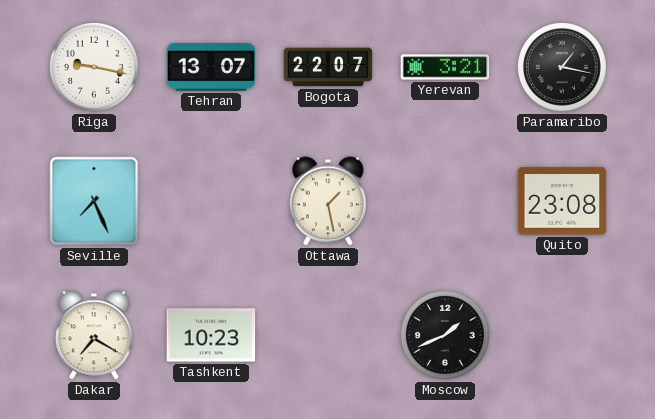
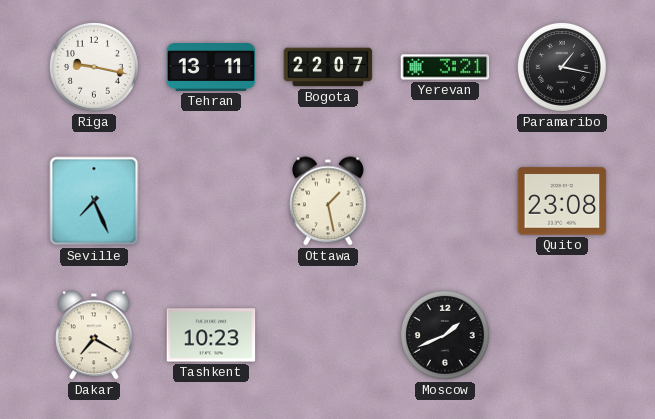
Tehran: 13:07 -> 13:11
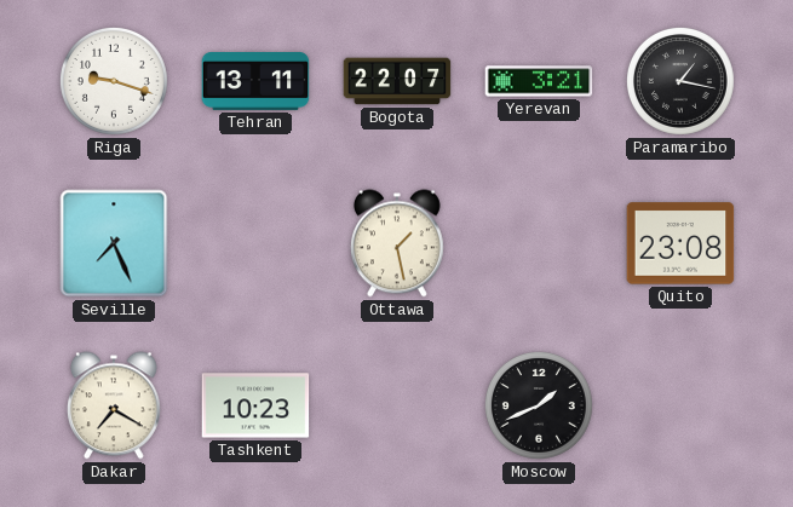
Riga: 9:17 -> 9:18
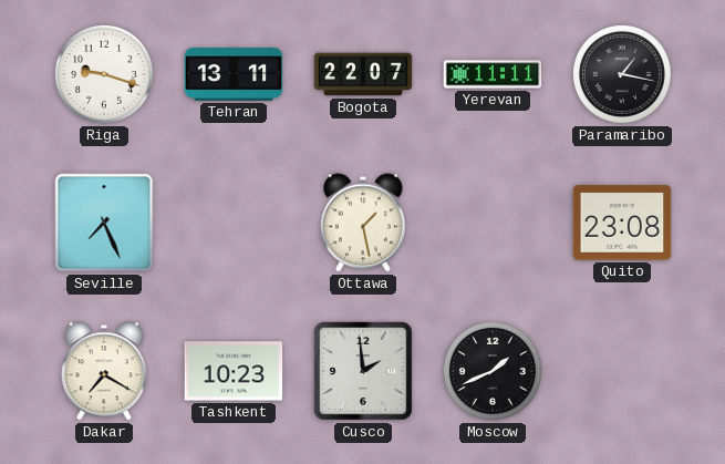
Yerevan: 3:21 -> 11:11
Cusco: none -> 1:59
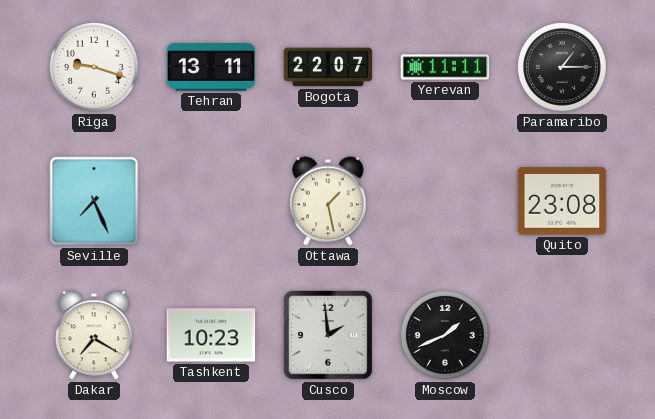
Paramaribo: 1:17 -> 1:15
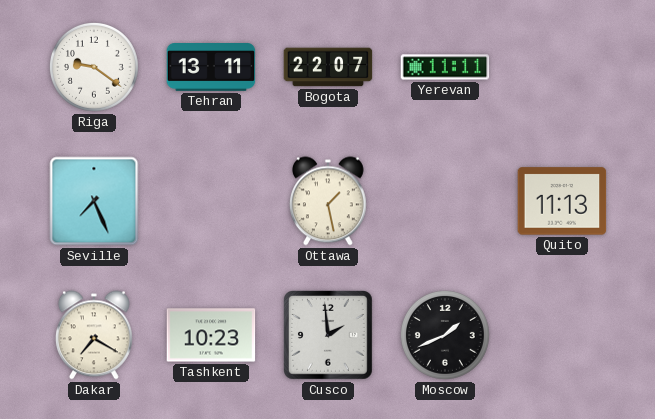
Riga: 9:18 -> 9:21
Paramaribo: 1:15 -> none
Quito: 23:08 -> 11:13
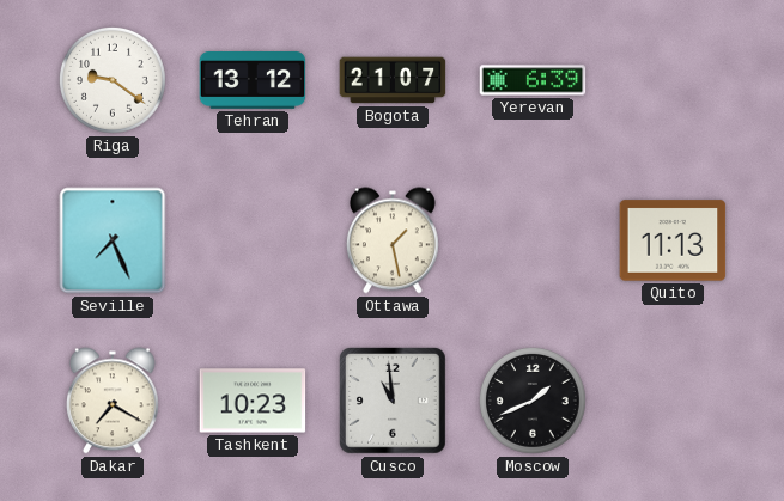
Tehran: 13:11 -> 13:12
Bogota: 22:07 -> 21:07
Yerevan: 11:11 -> 6:39
Cusco: 1:59 -> 10:59
